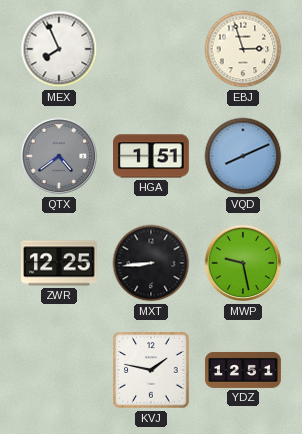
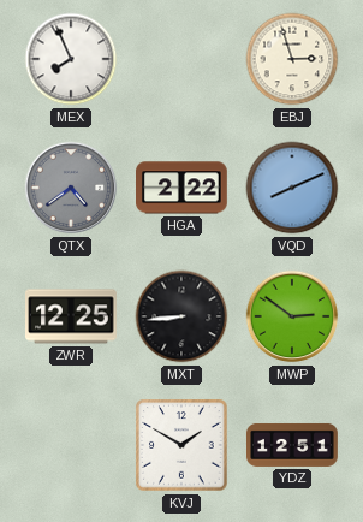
HGA: 1:51 -> 2:22
MWP: 9:28 -> 2:51
KVJ: 1:47 -> 1:50
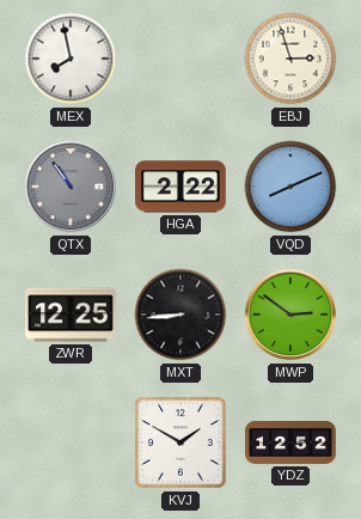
MEX: 7:56 -> 7:58
QTX: 4:39 -> 10:54
YDZ: 12:51 -> 12:52
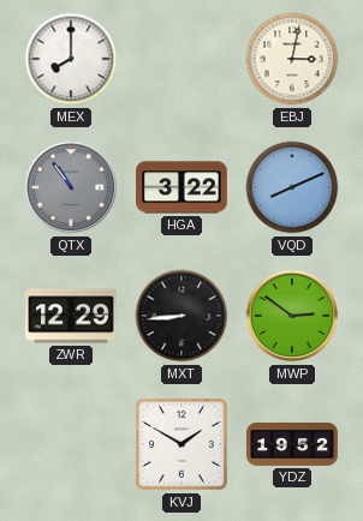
MEX: 7:58 -> 8:00
EBJ: 2:57 -> 3:02
HGA: 2:22 -> 3:22
ZWR: 12:25 -> 12:29
YDZ: 12:52 -> 19:52
